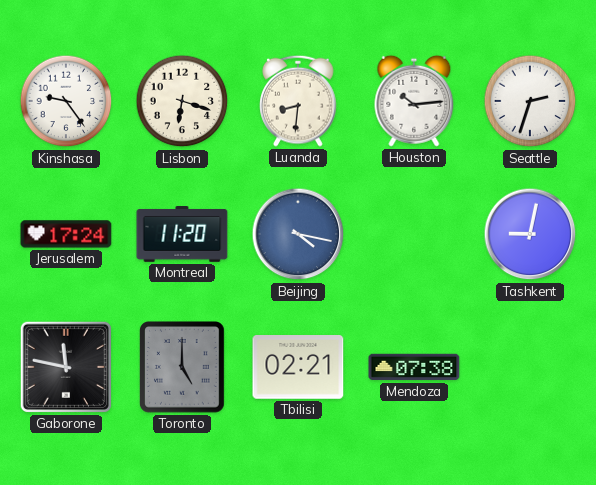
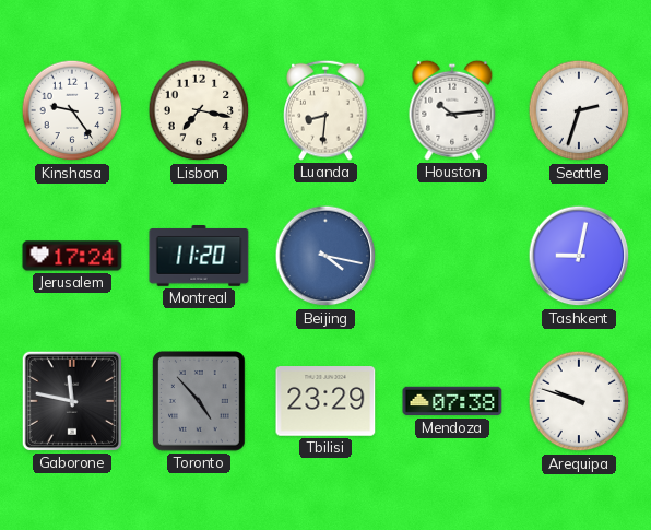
Lisbon: 6:18 -> 7:17
Toronto: 5:00 -> 4:53
Tbilisi: 02:21 -> 23:29
Arequipa: none -> 9:48
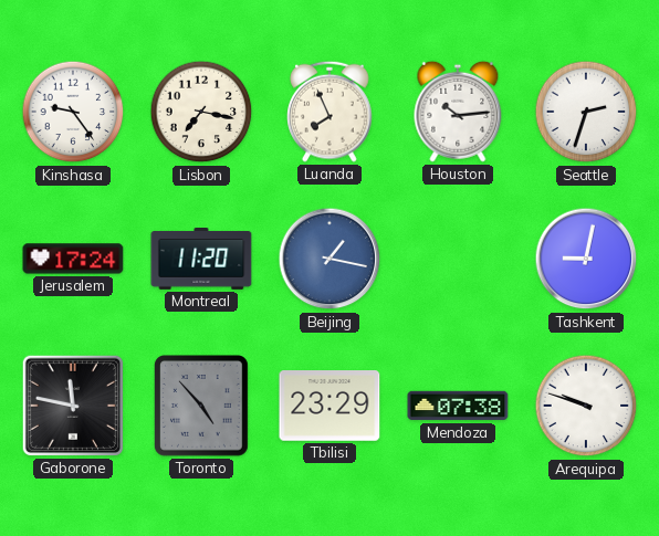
Luanda: 8:31 -> 7:56
Beijing: 4:17 -> 1:17
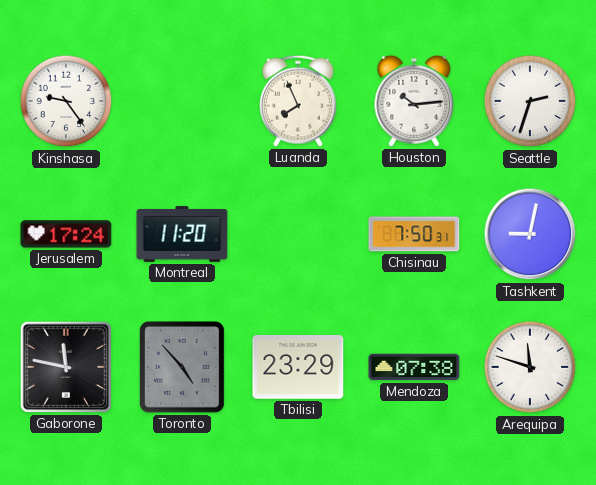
Lisbon: 7:17 -> none
Beijing: 1:17 -> none
Chisinau: none -> 7:50
Arequipa: 9:48 -> 11:48
